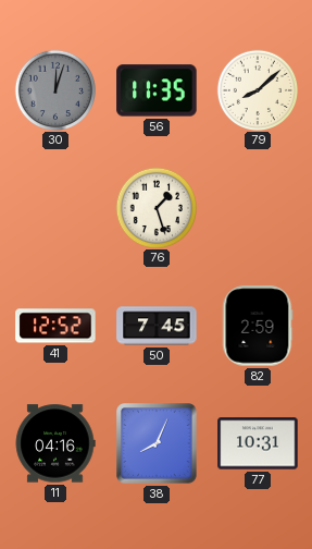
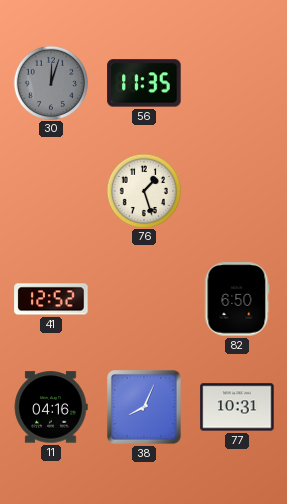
79: 8:08 -> none
50: 7:45 -> none
82: 2:59 -> 6:50
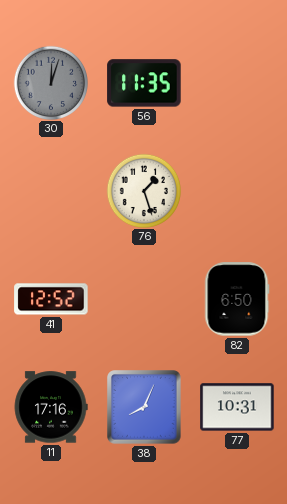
11: 04:16 -> 17:16
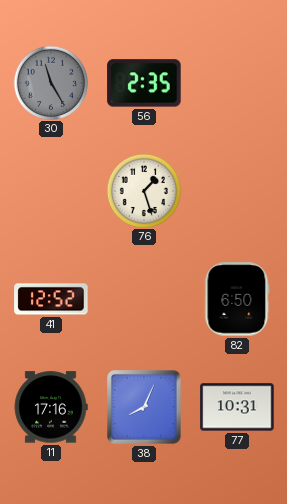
30: 12:03 -> 11:25
56: 11:35 -> 2:35
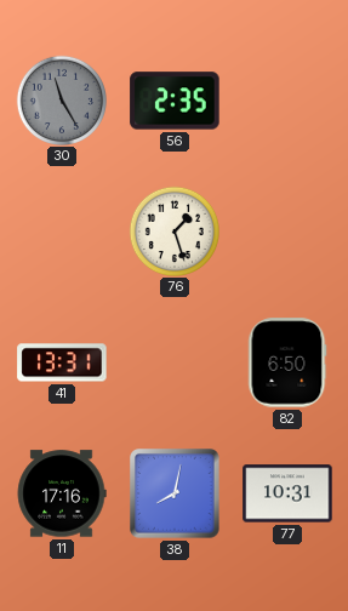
41: 12:52 -> 13:31
38: 8:04 -> 8:02
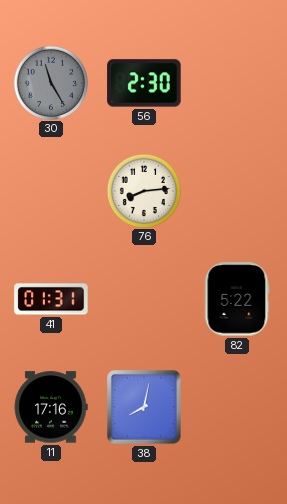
56: 2:35 -> 2:30
76: 1:27 -> 8:14
41: 13:31 -> 01:31
82: 6:50 -> 5:22
77: 10:31 -> none
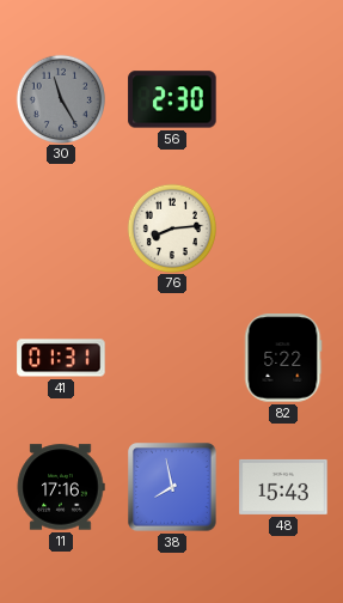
38: 8:02 -> 7:58
48: none -> 15:43
